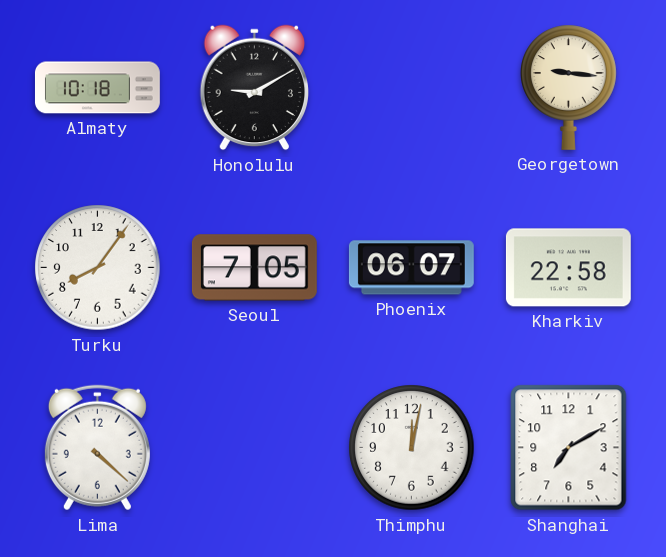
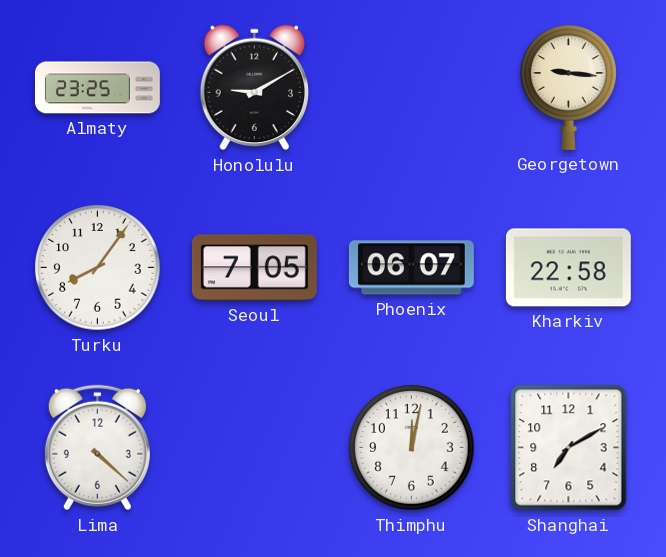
Almaty: 10:18 -> 23:25
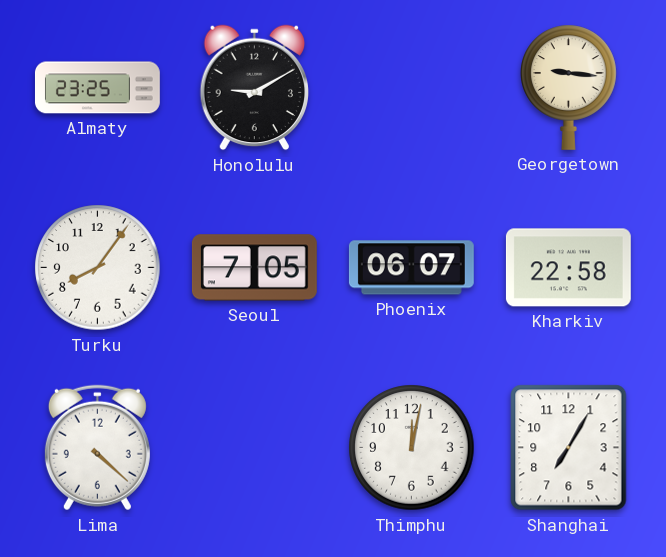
Shanghai: 7:10 -> 7:05
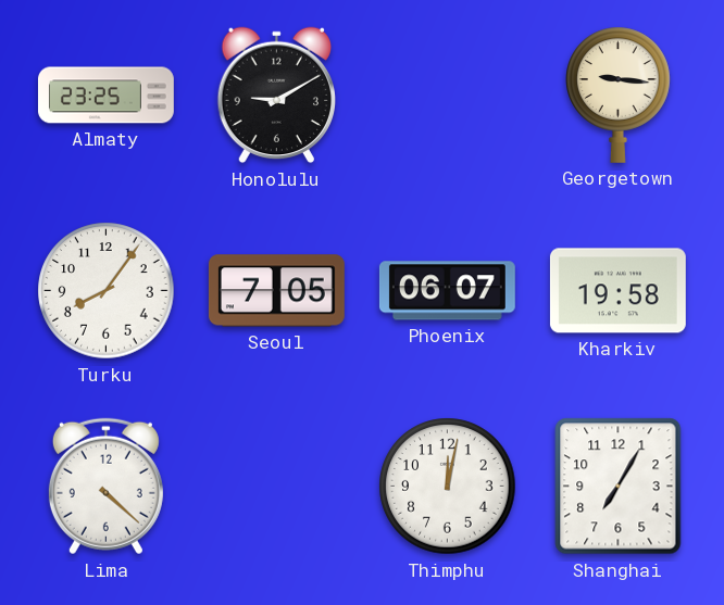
Kharkiv: 22:58 -> 19:58
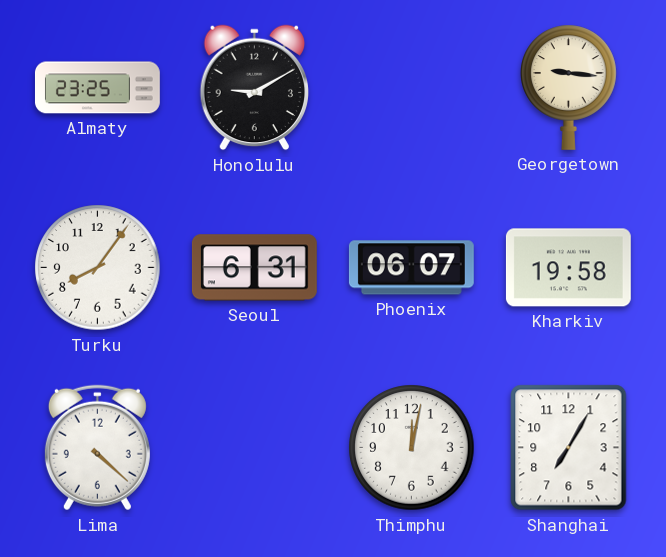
Seoul: 7:05 -> 6:31
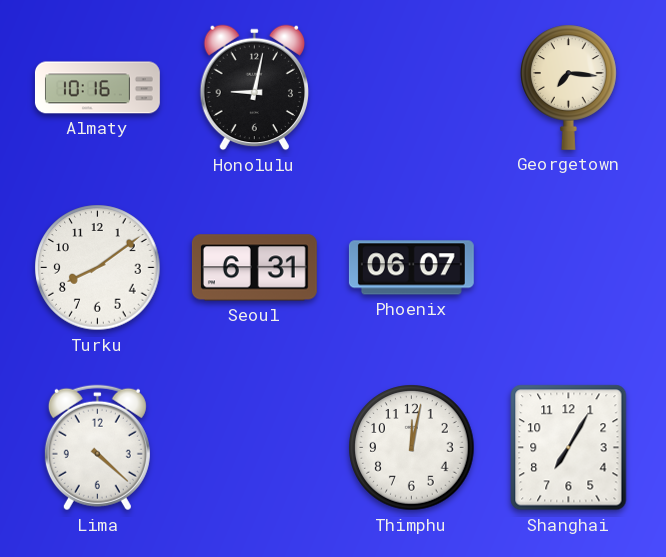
Almaty: 23:25 -> 10:16
Honolulu: 9:10 -> 9:02
Georgetown: 9:16 -> 7:16
Turku: 8:06 -> 8:09
Kharkiv: 19:58 -> none
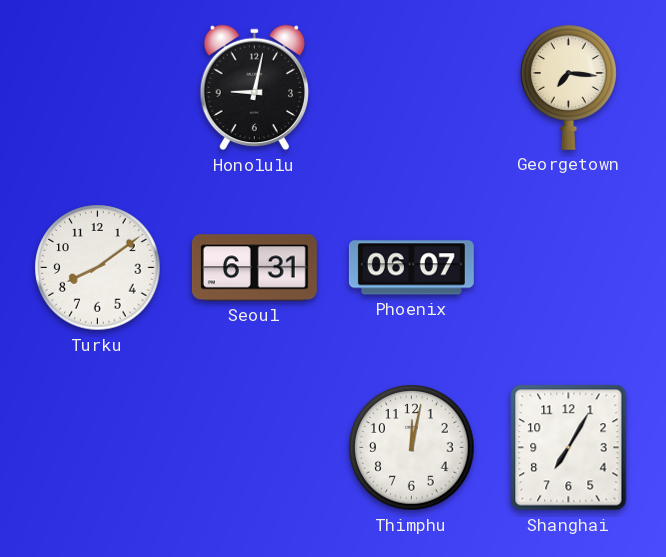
Almaty: 10:16 -> none
Lima: 4:22 -> none
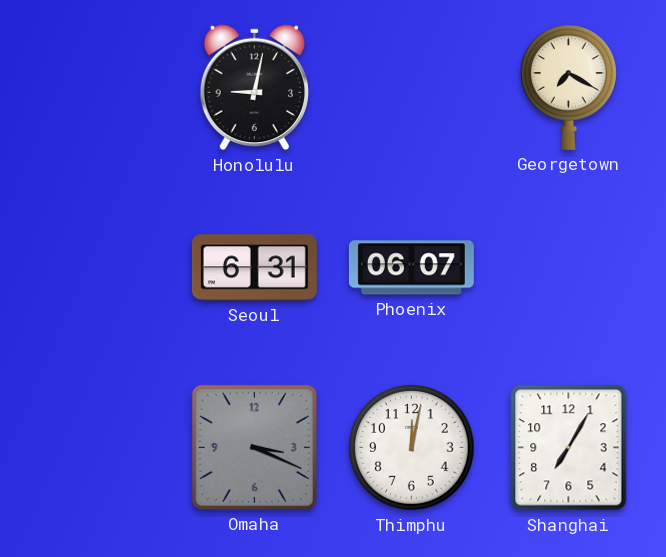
Georgetown: 7:16 -> 7:20
Turku: 8:09 -> none
Omaha: none -> 3:19
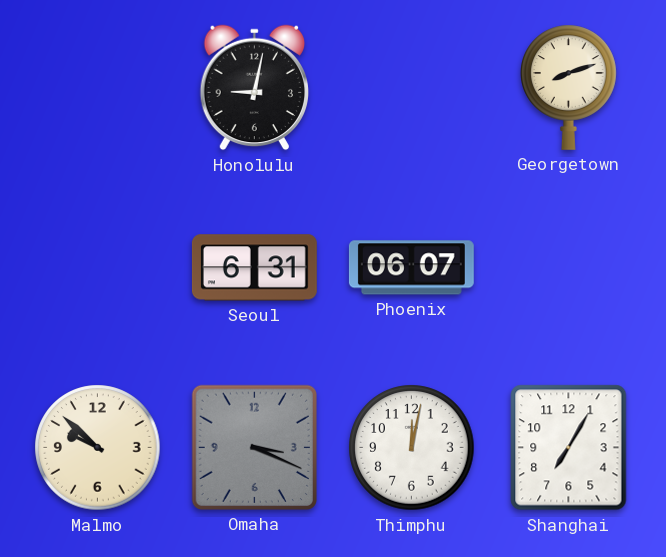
Georgetown: 7:20 -> 8:12
Malmo: none -> 9:52
